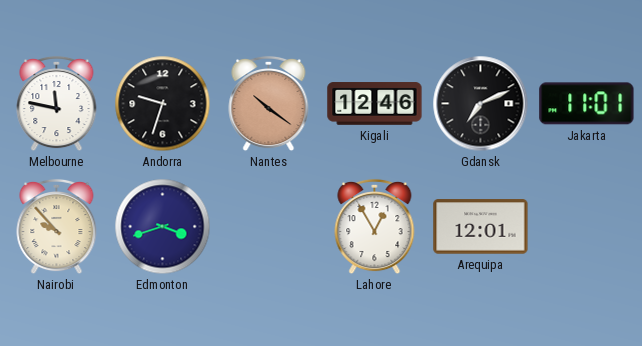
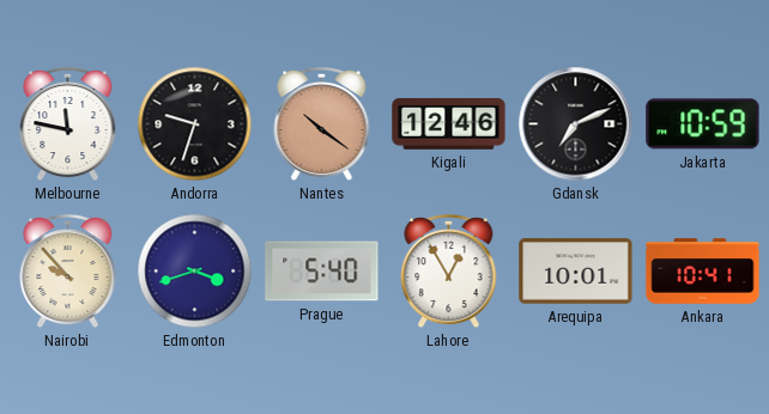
Jakarta: 11:01 -> 10:59
Prague: none -> 5:40
Arequipa: 12:01 -> 10:01
Ankara: none -> 10:41
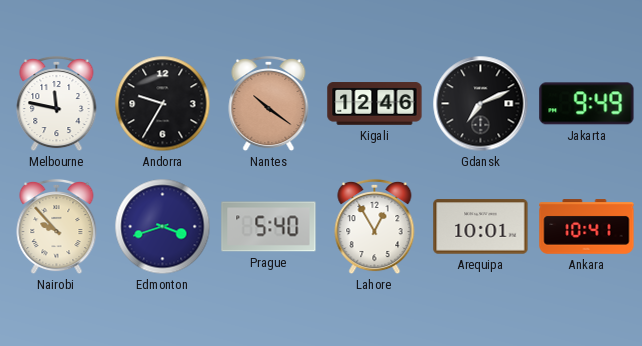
Andorra: 9:33 -> 9:35
Jakarta: 10:59 -> 9:49
